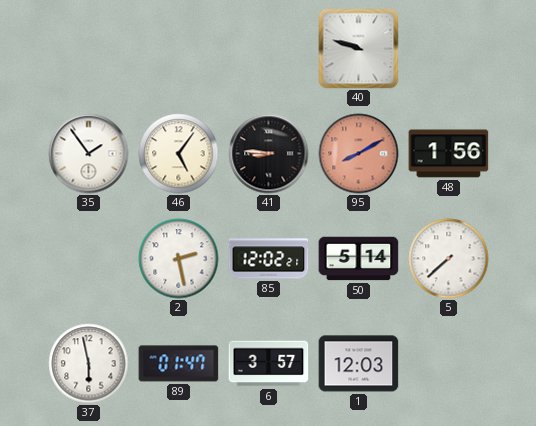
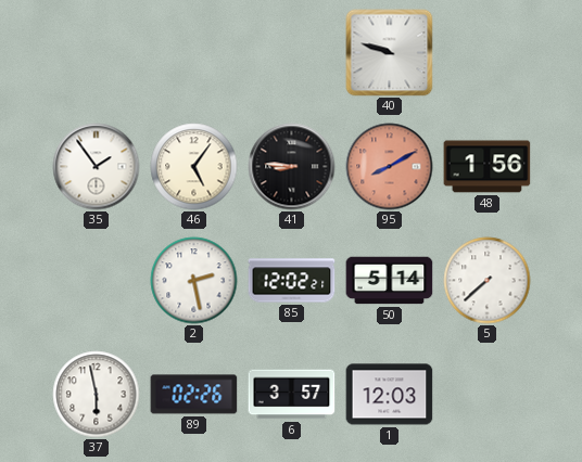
89: 01:47 -> 02:26
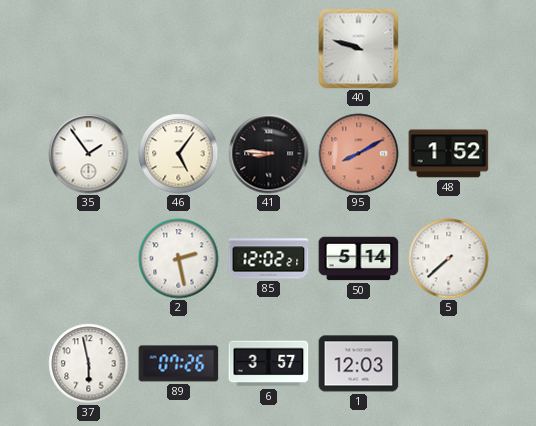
48: 1:56 -> 1:52
89: 02:26 -> 07:26
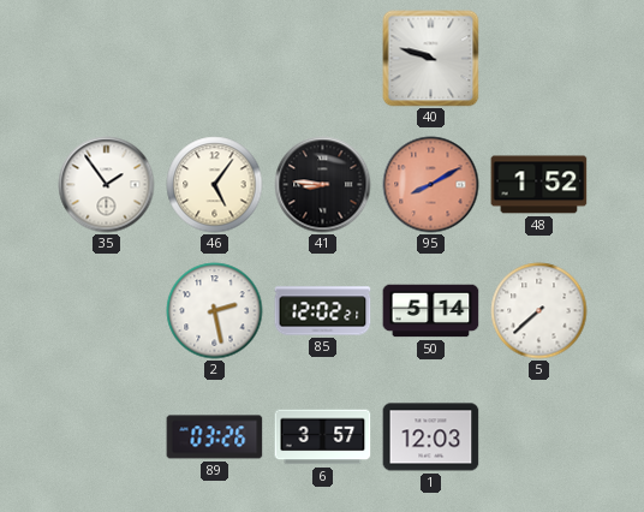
37: 5:58 -> none
89: 07:26 -> 03:26
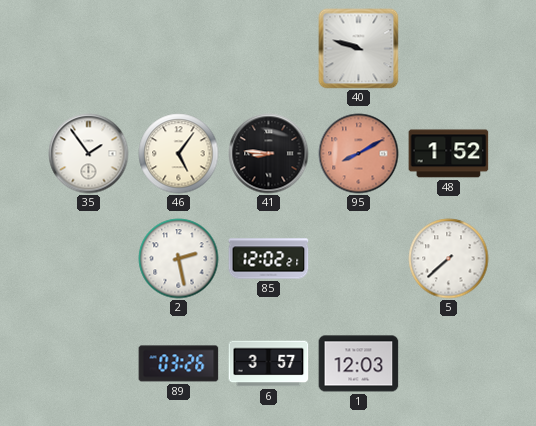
50: 5:14 -> none
